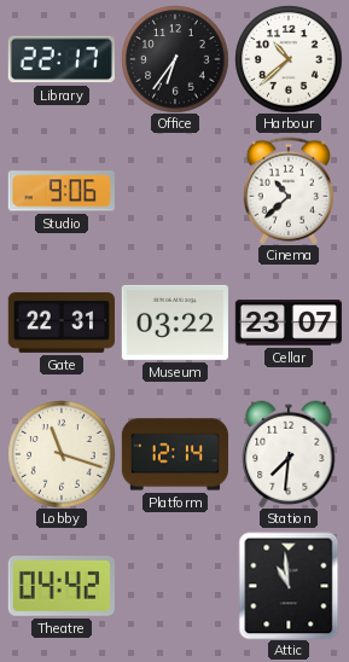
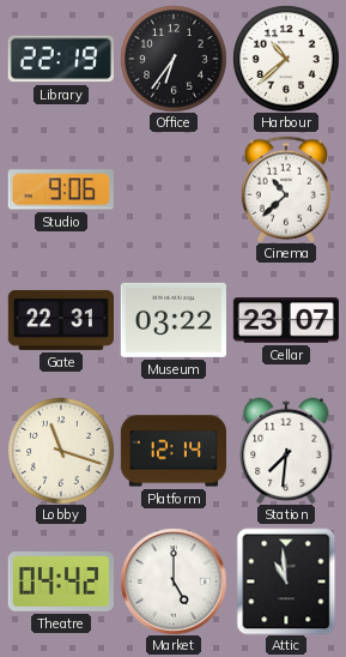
Library: 22:17 -> 22:19
Market: none -> 5:00
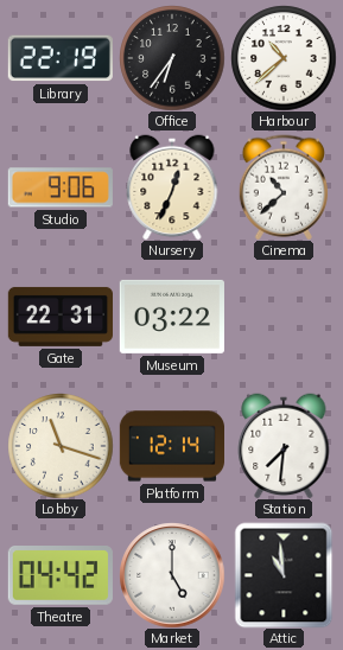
Nursery: none -> 12:34
Cellar: 23:07 -> none
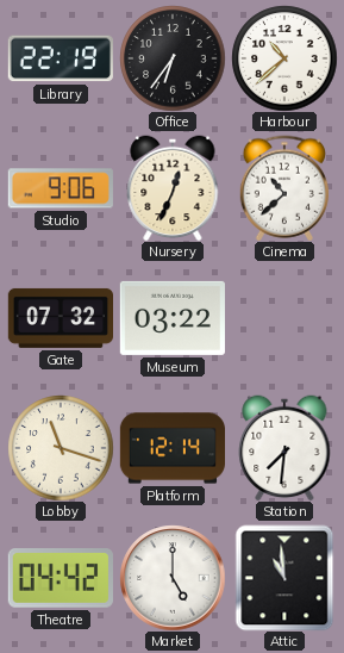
Gate: 22:31 -> 07:32
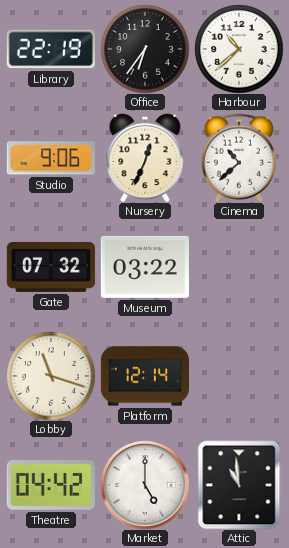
Station: 7:31 -> none
